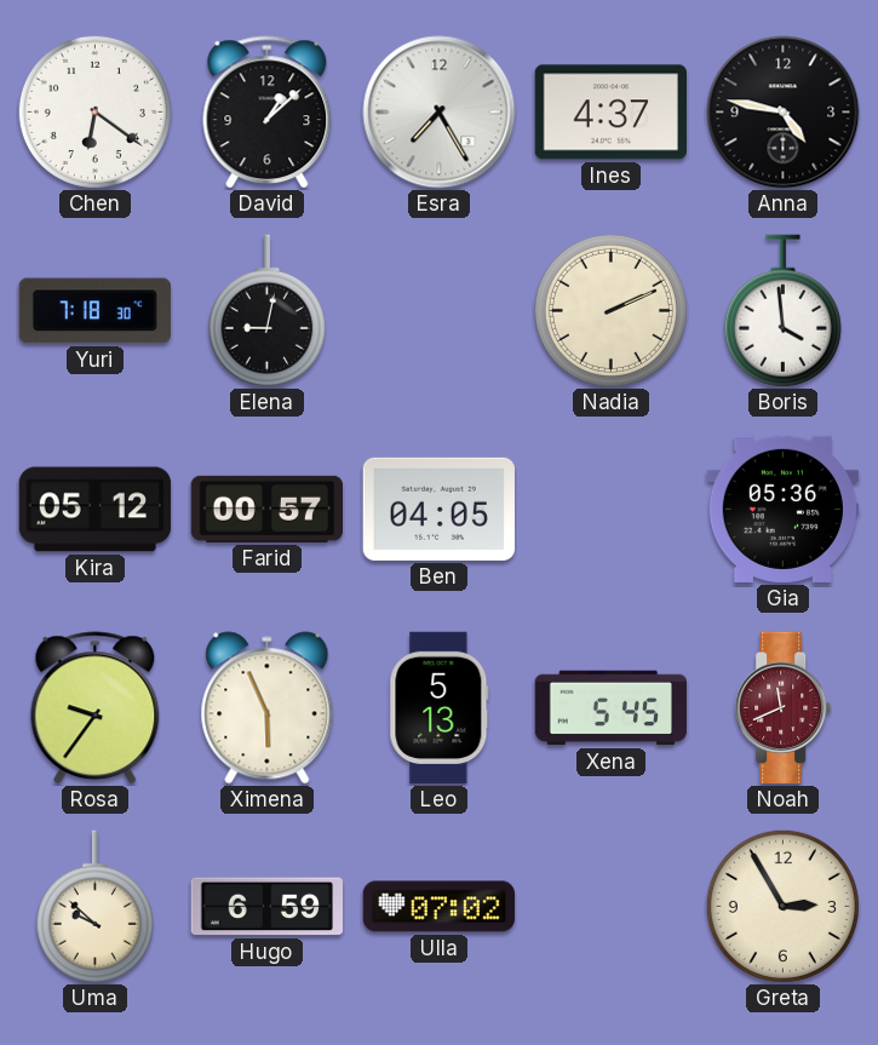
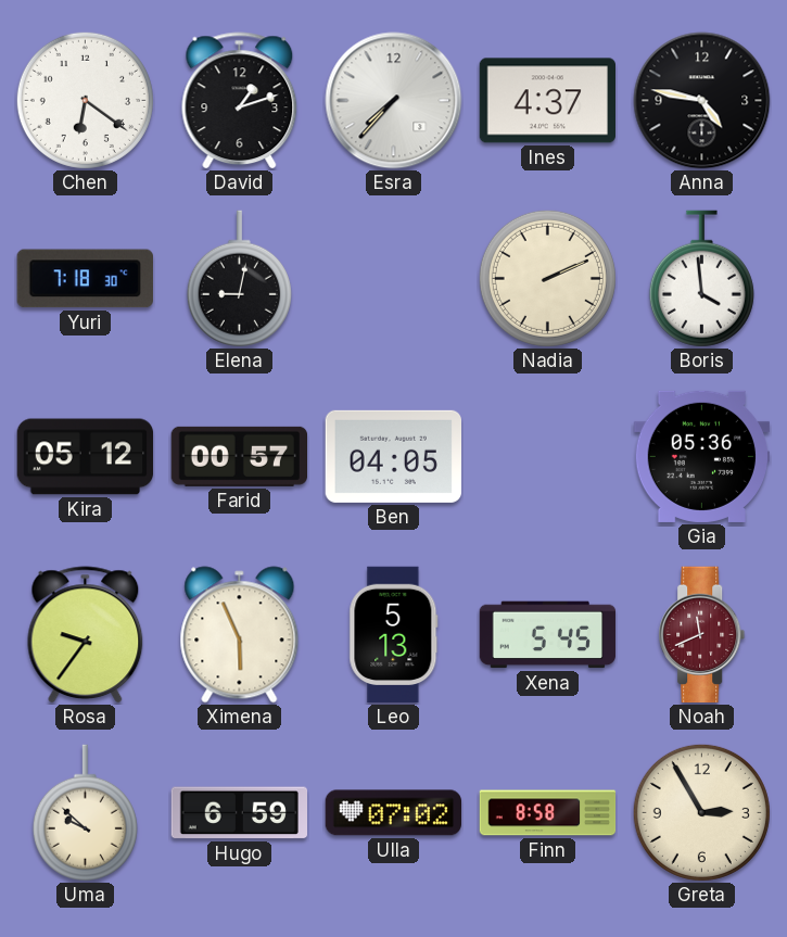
David: 1:08 -> 1:12
Esra: 7:25 -> 7:37
Finn: none -> 8:58
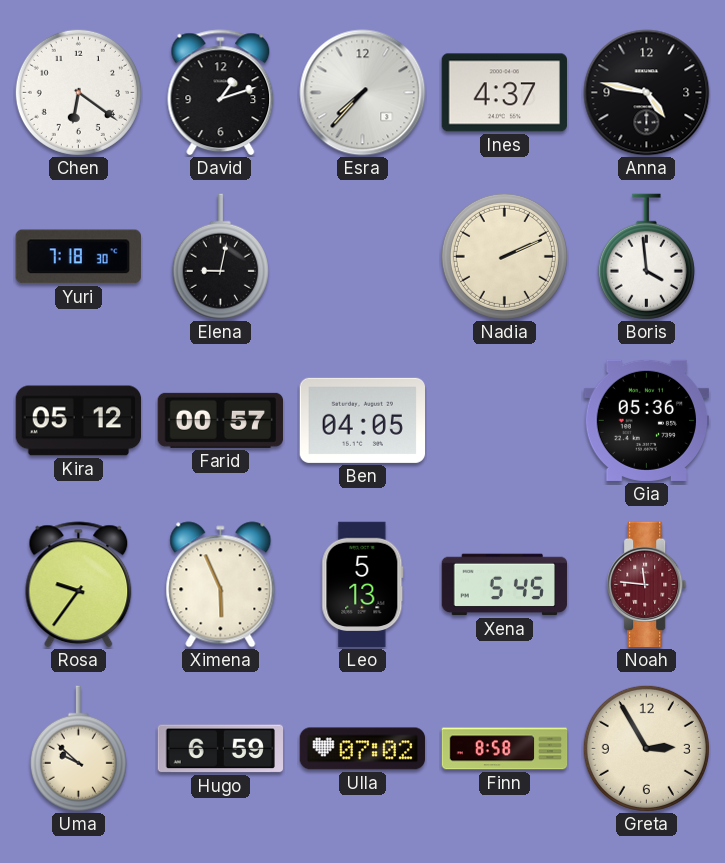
Noah: 11:41 -> 11:46
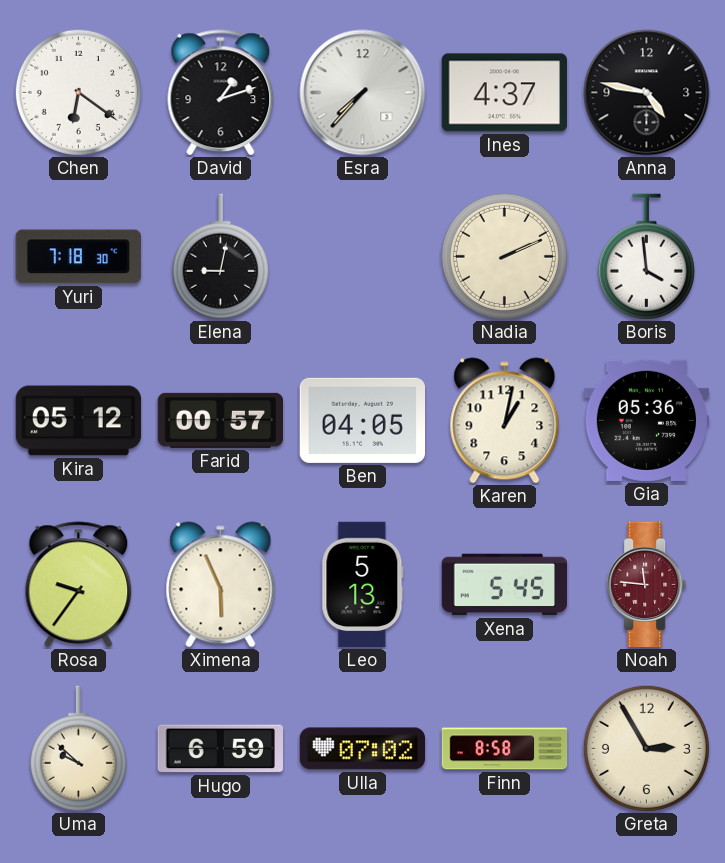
Karen: none -> 1:02
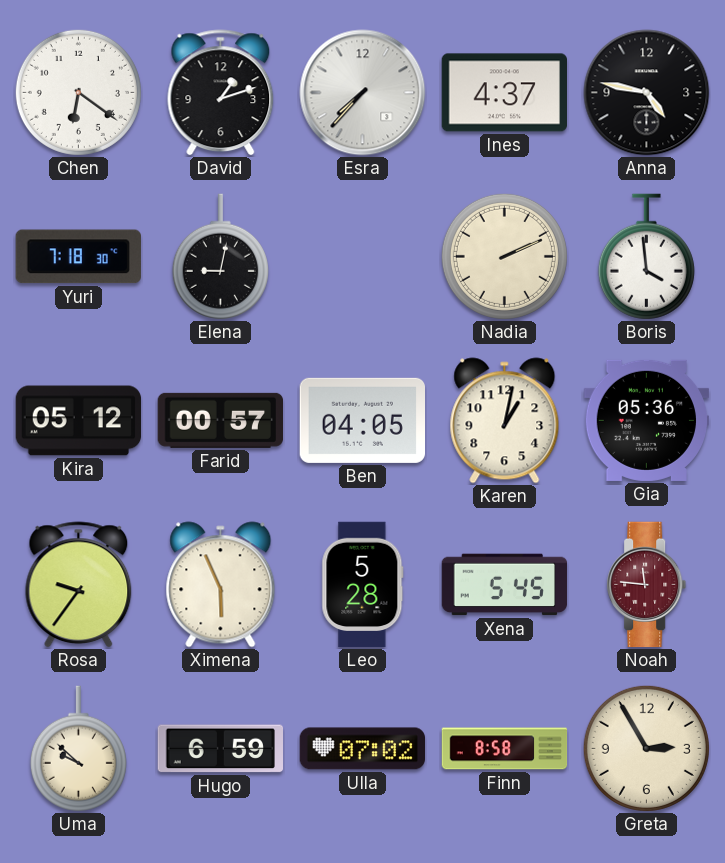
Leo: 5:13 -> 5:28
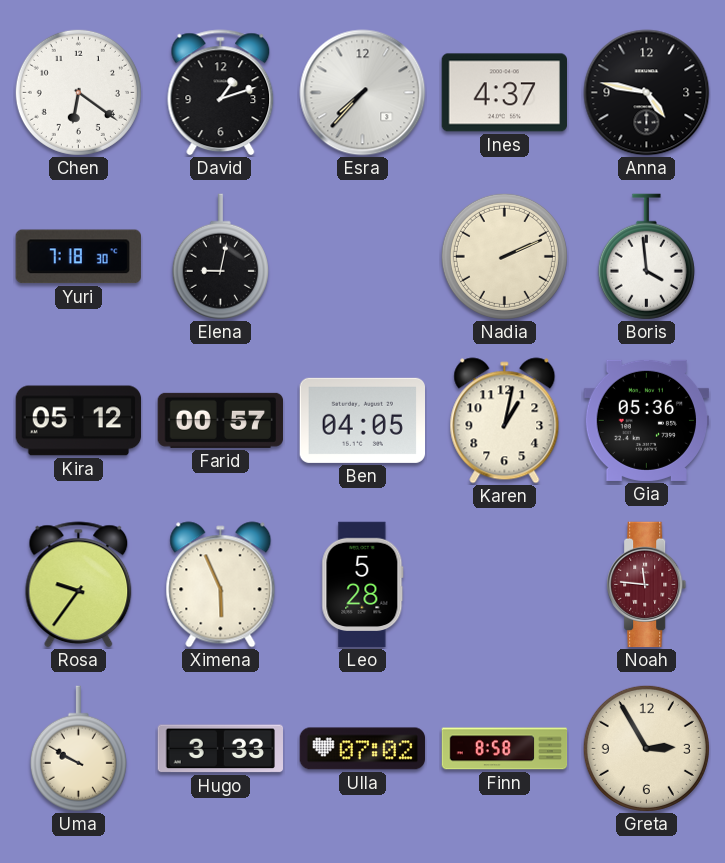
Xena: 5:45 -> none
Uma: 9:52 -> 9:50
Hugo: 6:59 -> 3:33
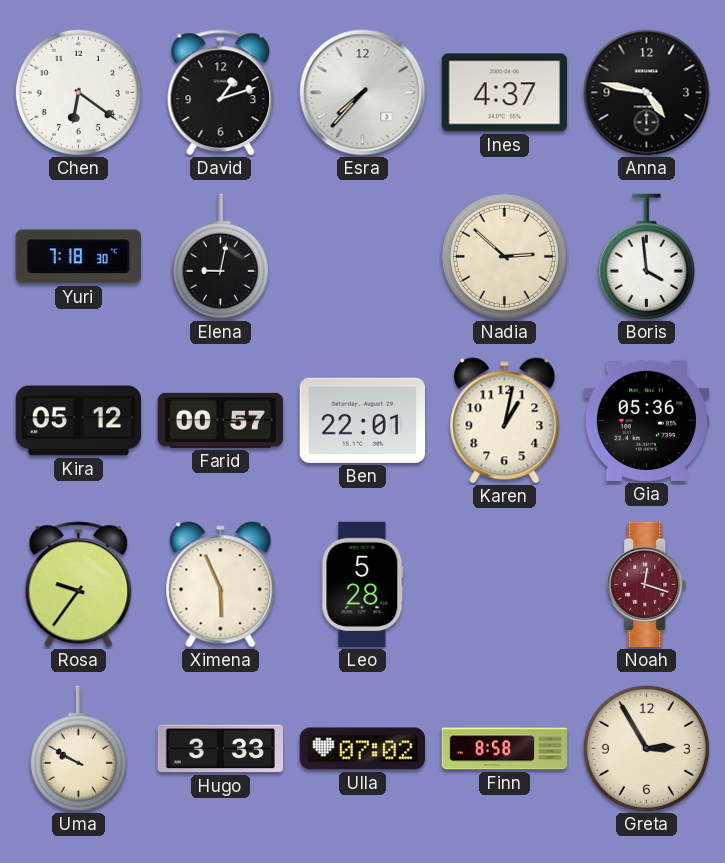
Nadia: 2:11 -> 2:52
Ben: 04:05 -> 22:01
Noah: 11:46 -> 12:18
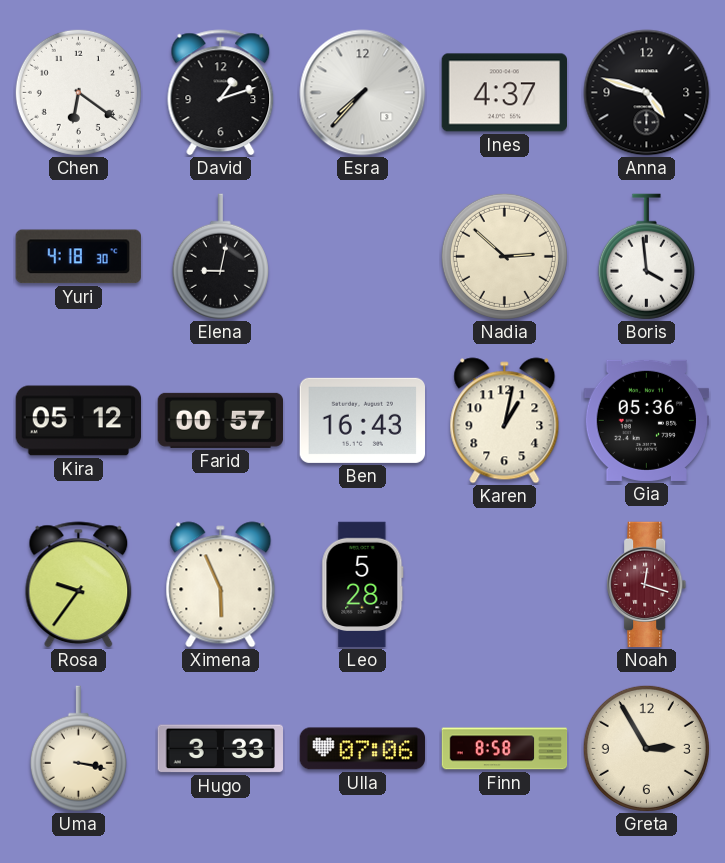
Anna: 4:47 -> 4:48
Yuri: 7:18 -> 4:18
Ben: 22:01 -> 16:43
Uma: 9:50 -> 3:17
Ulla: 07:02 -> 07:06
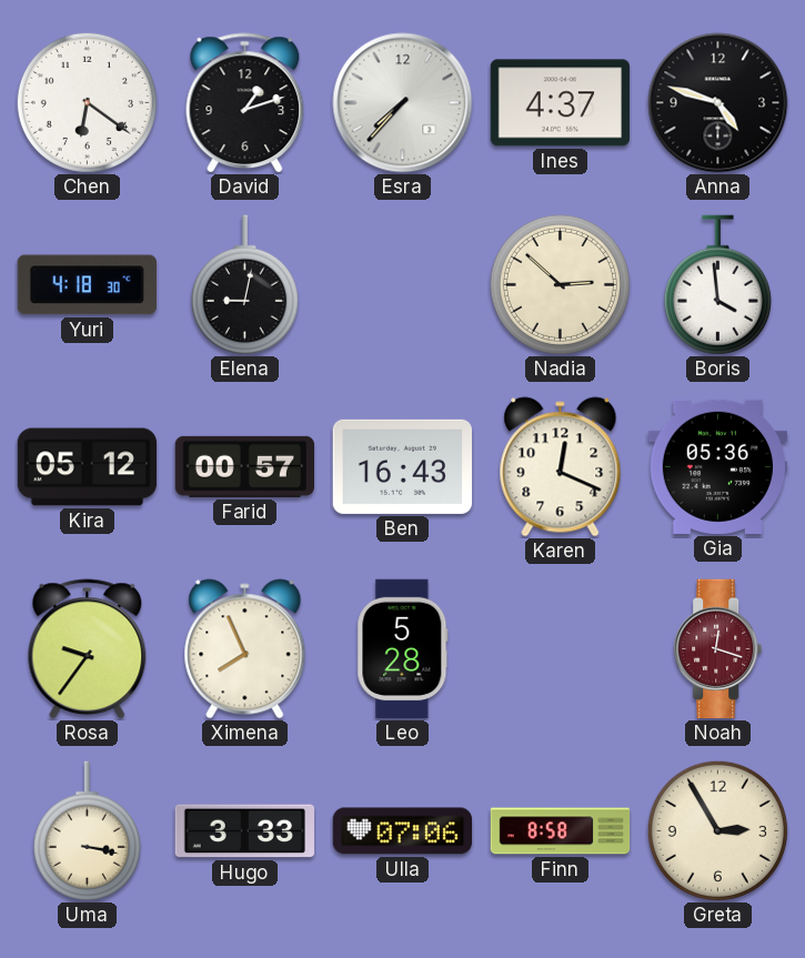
Karen: 1:02 -> 12:19
Ximena: 5:56 -> 7:56
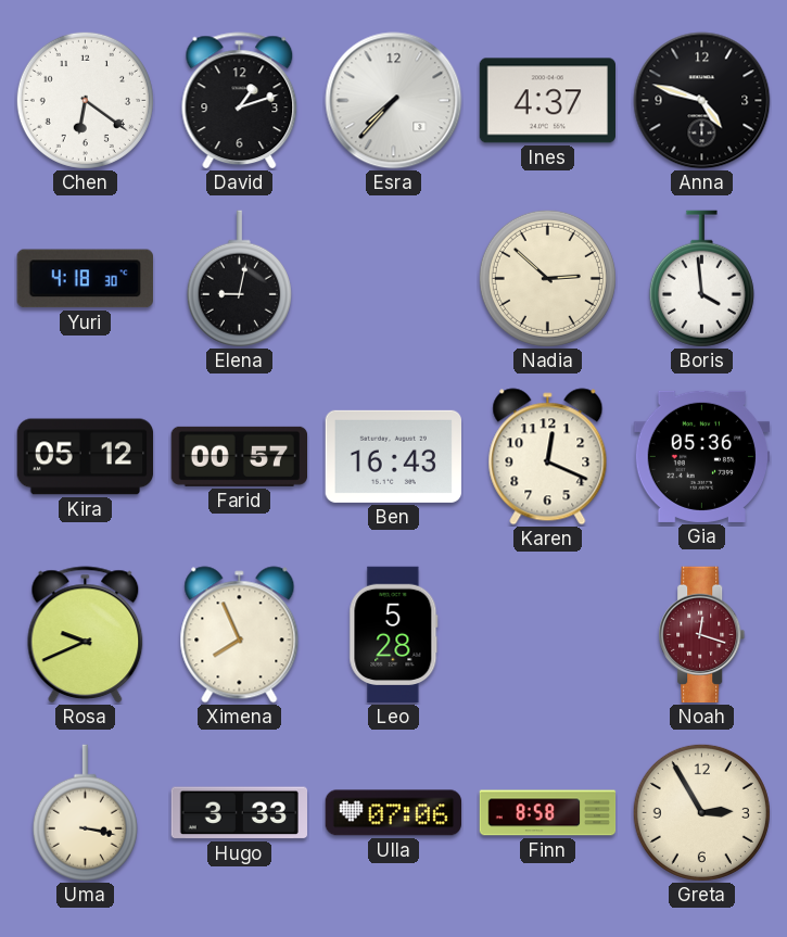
Rosa: 9:36 -> 9:41
